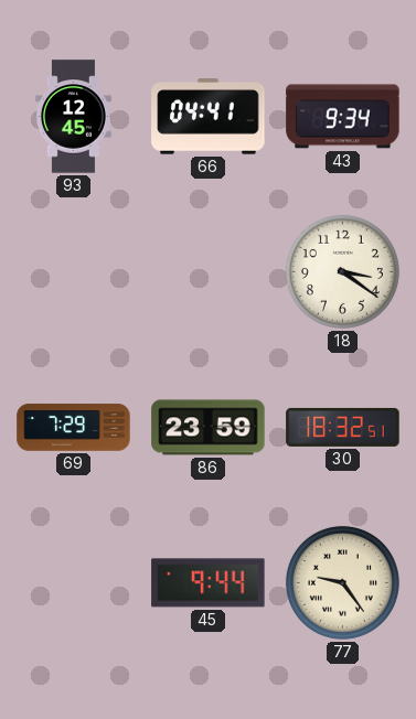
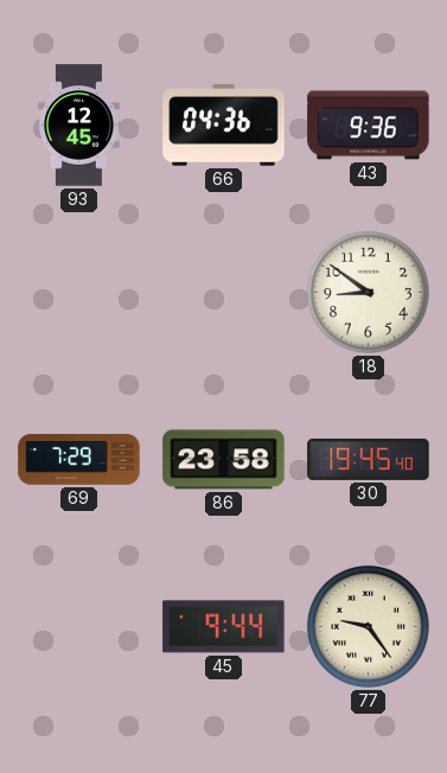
66: 04:41 -> 04:36
43: 9:34 -> 9:36
18: 3:21 -> 8:51
86: 23:59 -> 23:58
30: 18:32 -> 19:45
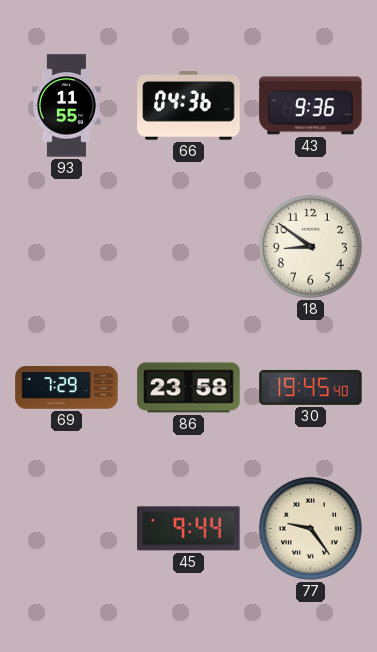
93: 12:45 -> 11:55
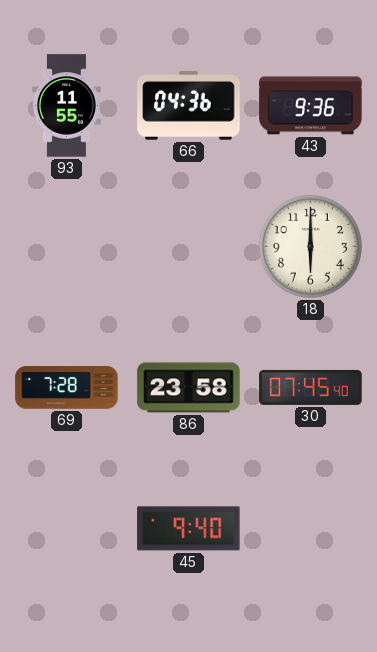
18: 8:51 -> 6:00
69: 7:29 -> 7:28
30: 19:45 -> 07:45
45: 9:44 -> 9:40
77: 9:24 -> none
